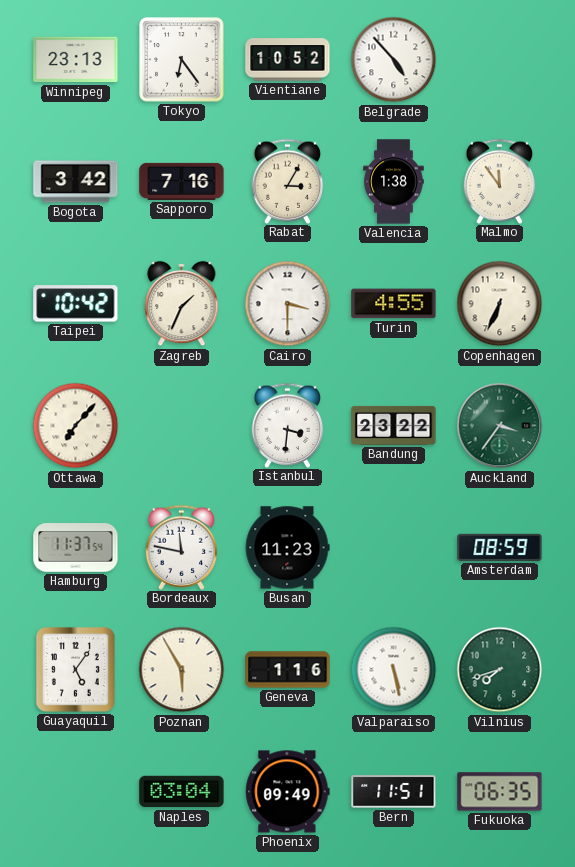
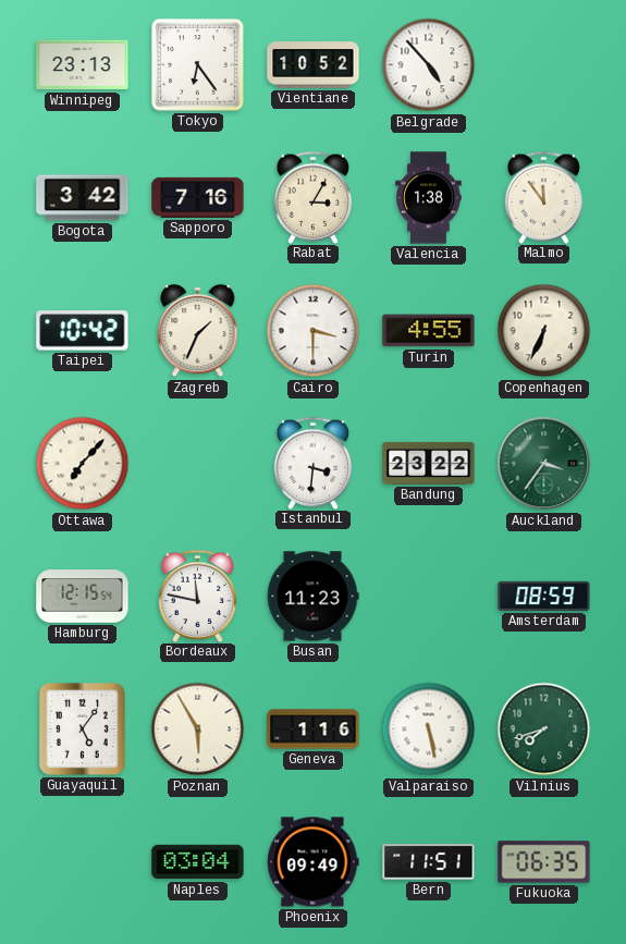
Hamburg: 11:37 -> 12:15
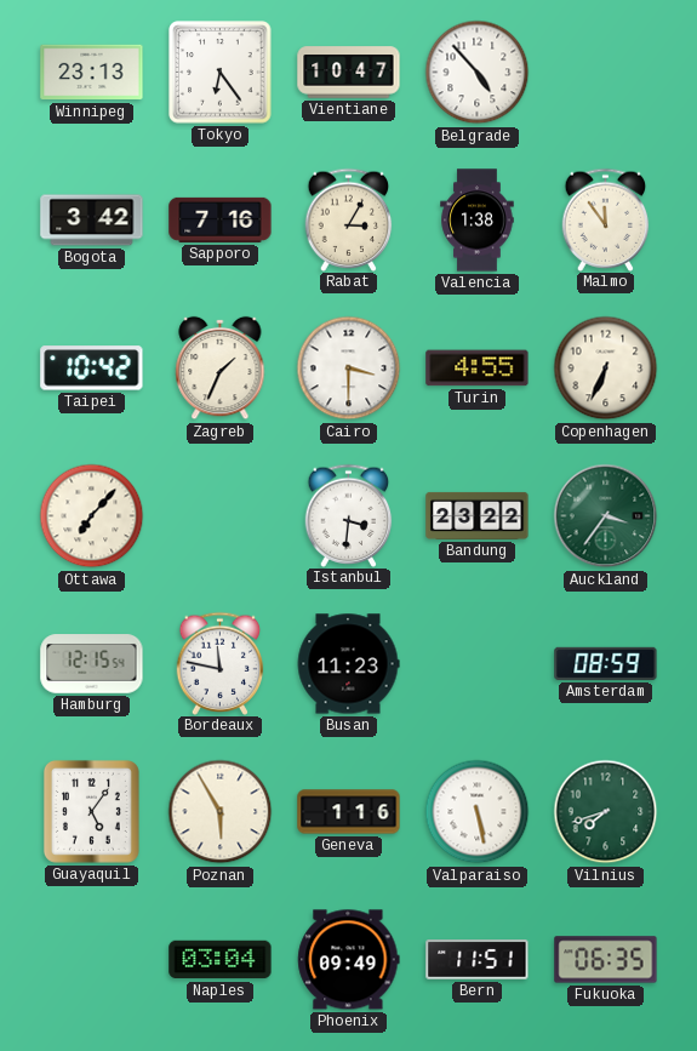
Vientiane: 10:52 -> 10:47
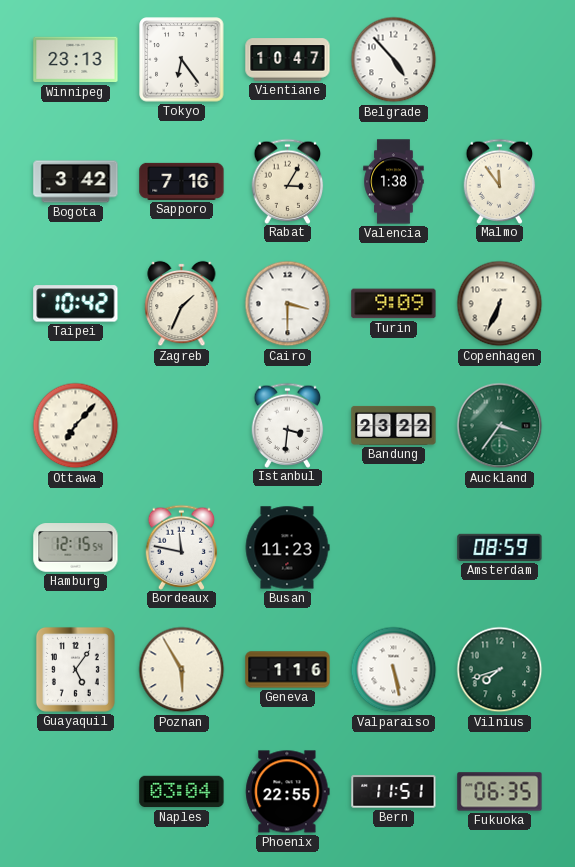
Turin: 4:55 -> 9:09
Phoenix: 09:49 -> 22:55
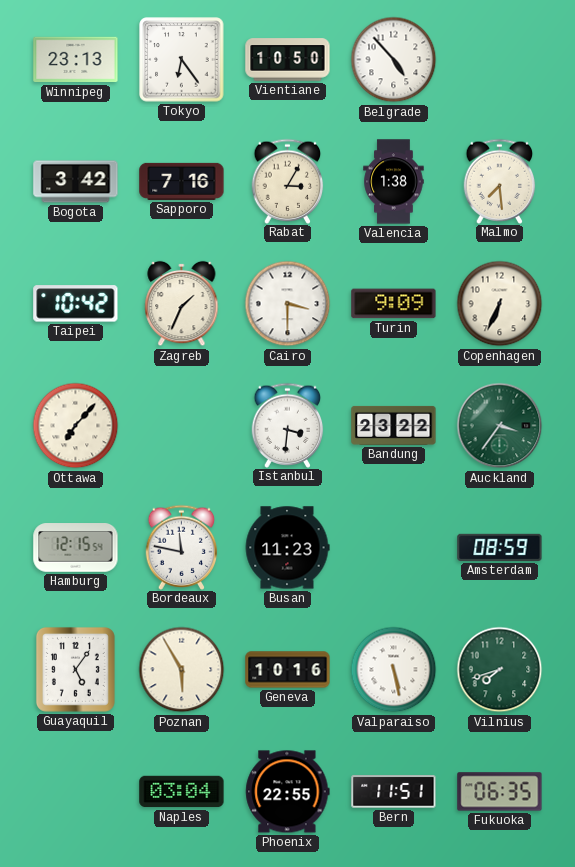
Vientiane: 10:47 -> 10:50
Malmo: 11:54 -> 7:29
Geneva: 1:16 -> 10:16
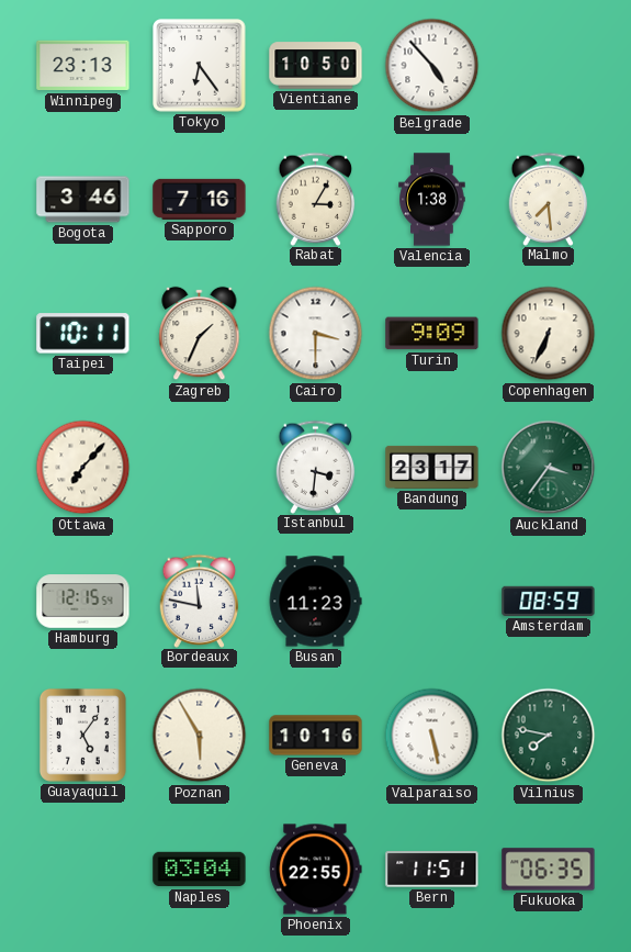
Bogota: 3:42 -> 3:46
Taipei: 10:42 -> 10:11
Bandung: 23:22 -> 23:17
Vilnius: 7:42 -> 7:47
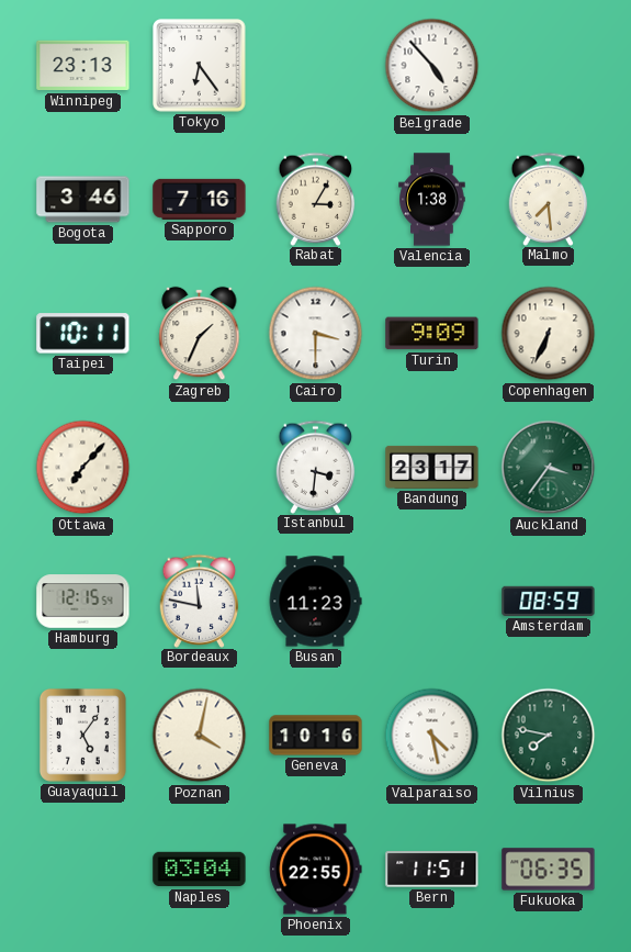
Vientiane: 10:50 -> none
Poznan: 5:55 -> 4:02
Valparaiso: 5:28 -> 4:28
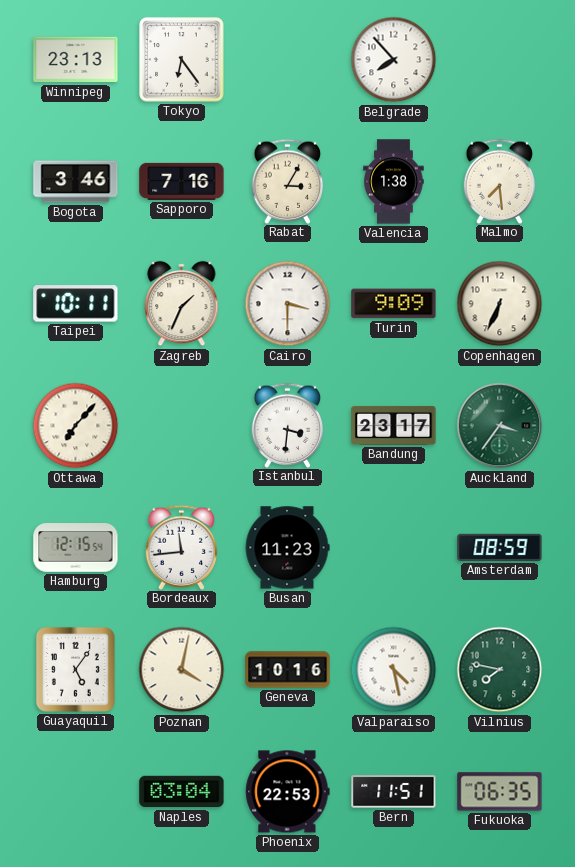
Belgrade: 4:53 -> 7:53
Bordeaux: 11:47 -> 11:44
Phoenix: 22:55 -> 22:53
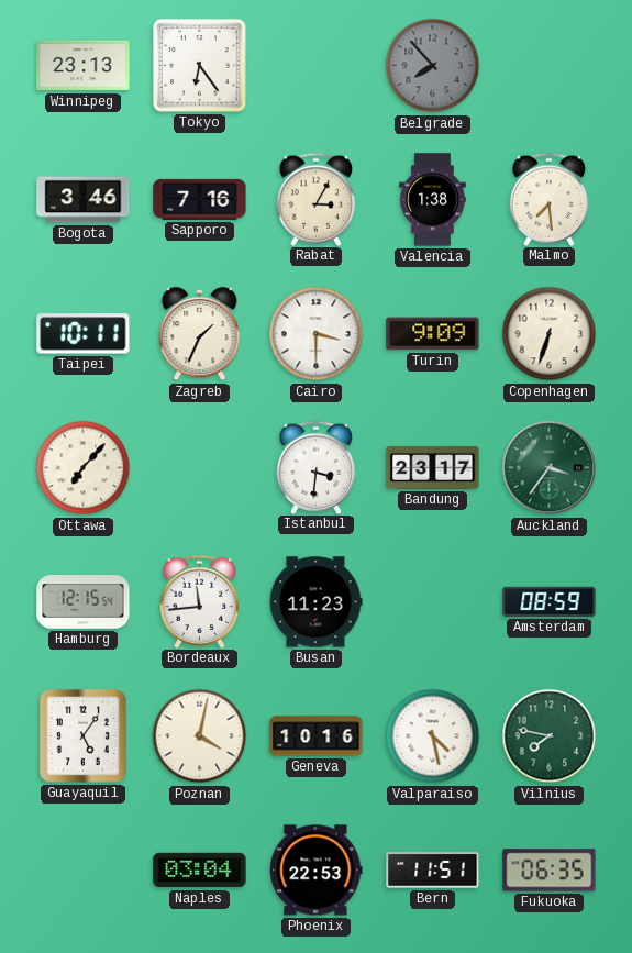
Belgrade dial: white -> grey
Copenhagen: 6:34 -> 6:33
